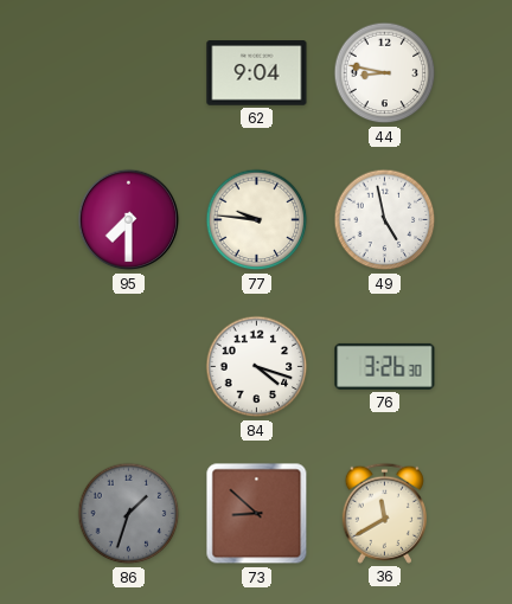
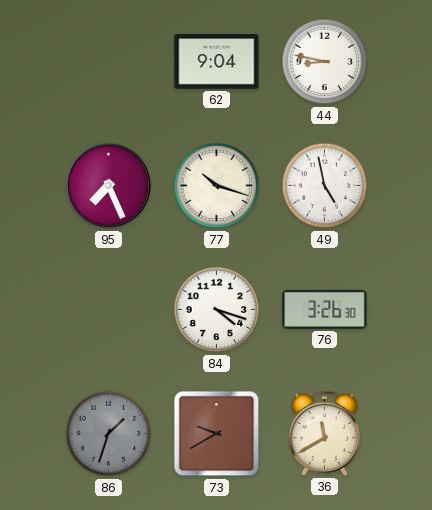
95: 7:30 -> 7:26
77: 9:46 -> 10:18
73: 8:52 -> 9:40
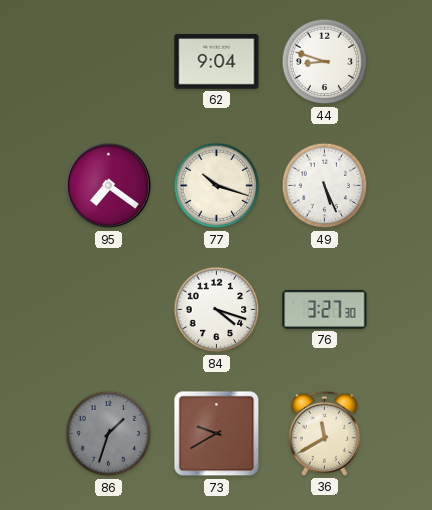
44: 8:47 -> 8:48
95: 7:26 -> 7:21
49: 4:58 -> 5:26
76: 3:26 -> 3:27
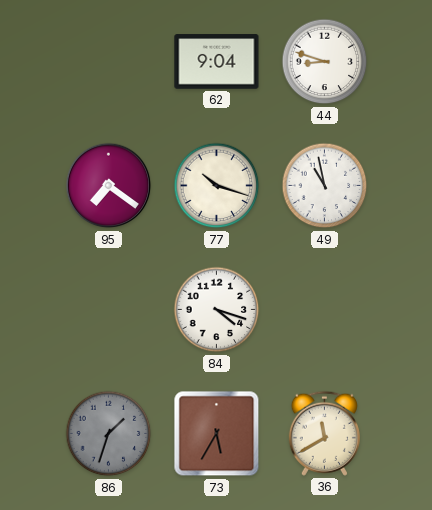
49: 5:26 -> 10:58
76: 3:27 -> none
73: 9:40 -> 5:35
